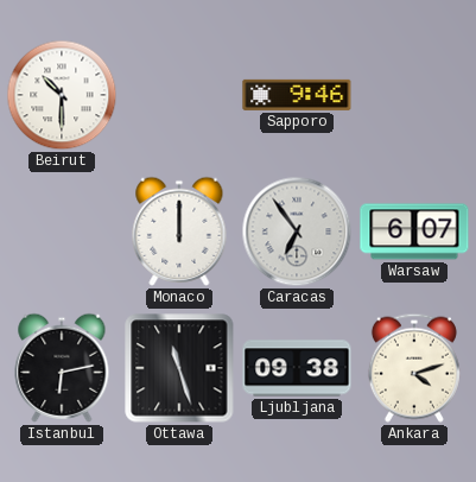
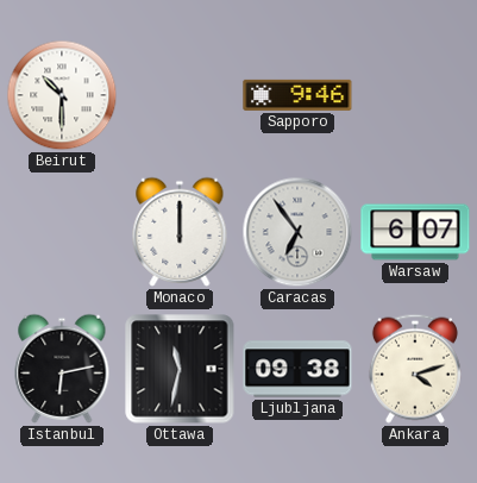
Ottawa: 11:27 -> 11:32
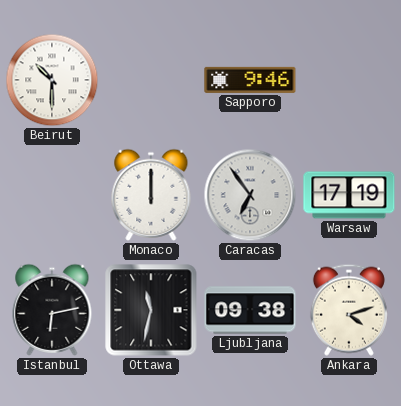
Warsaw: 6:07 -> 17:19
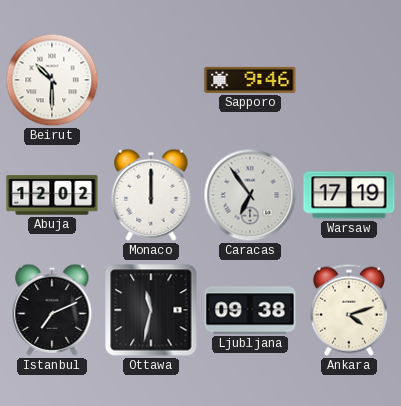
Abuja: none -> 12:02
Istanbul: 6:13 -> 7:11
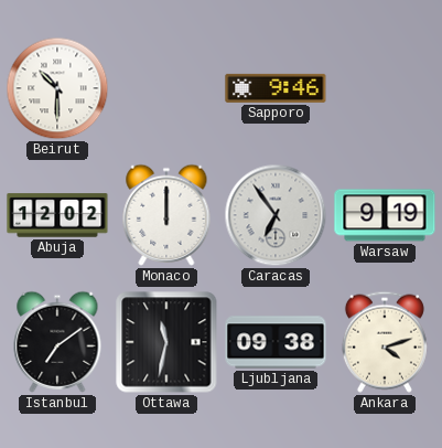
Warsaw: 17:19 -> 9:19
Istanbul: 7:11 -> 7:09
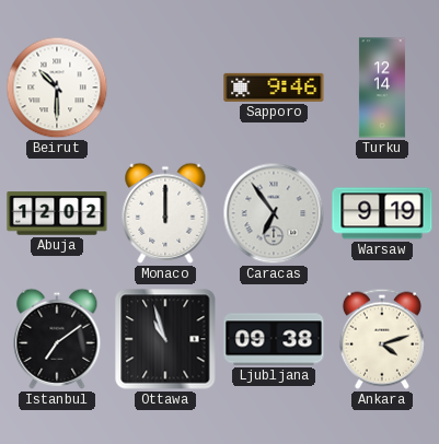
Turku: none -> 12:14
Ottawa: 11:32 -> 10:57
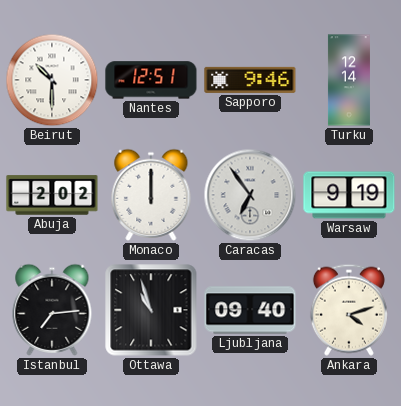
Nantes: none -> 12:51
Abuja: 12:02 -> 2:02
Istanbul: 7:09 -> 7:14
Ljubljana: 09:38 -> 09:40
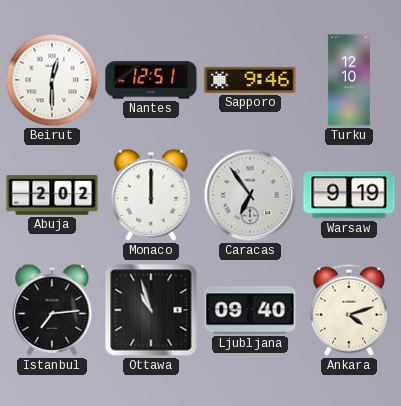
Beirut: 10:30 -> 12:30
Turku: 12:14 -> 12:10
